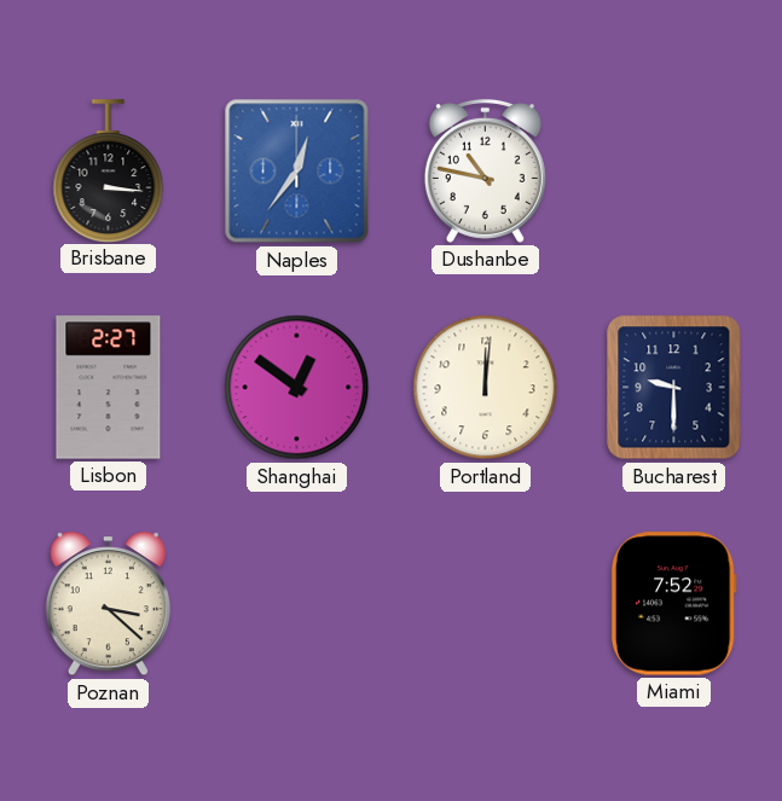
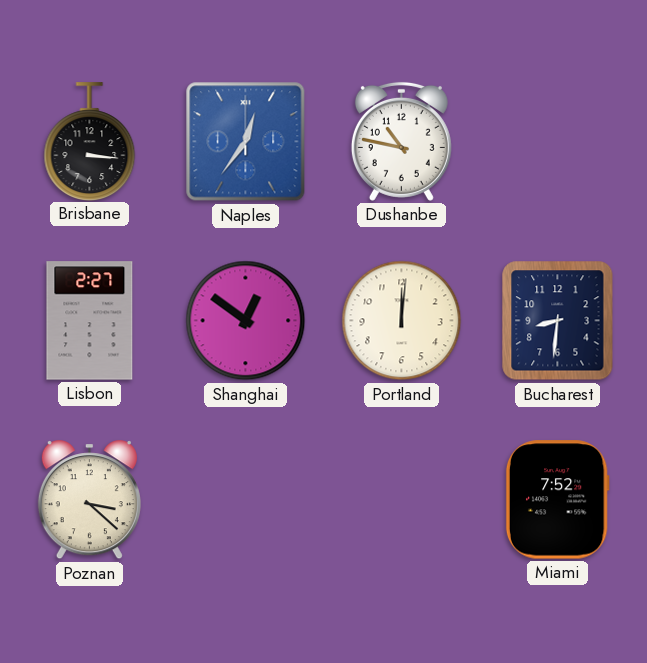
Bucharest: 9:30 -> 8:31
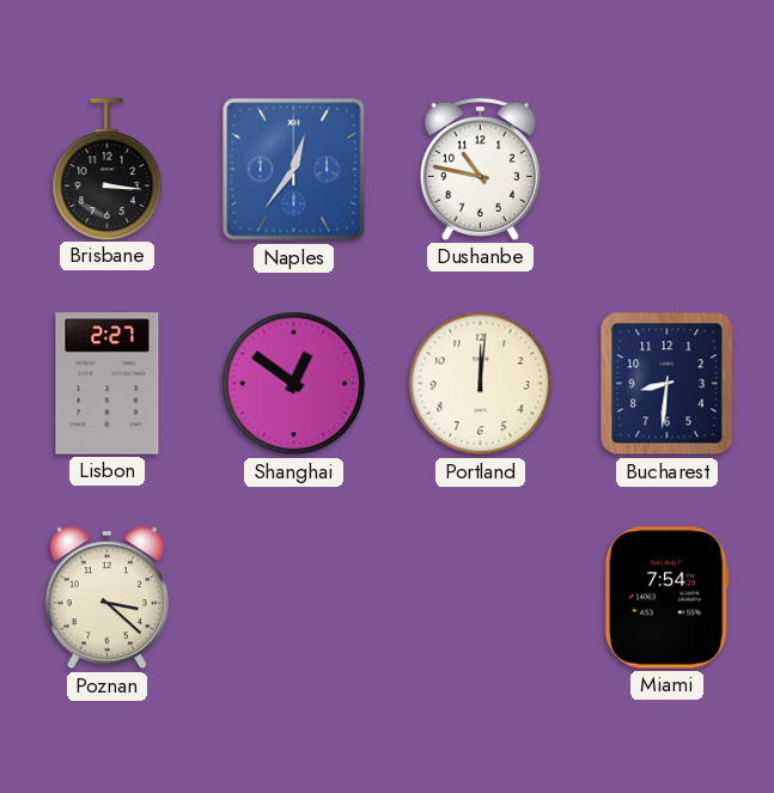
Miami: 7:52 -> 7:54
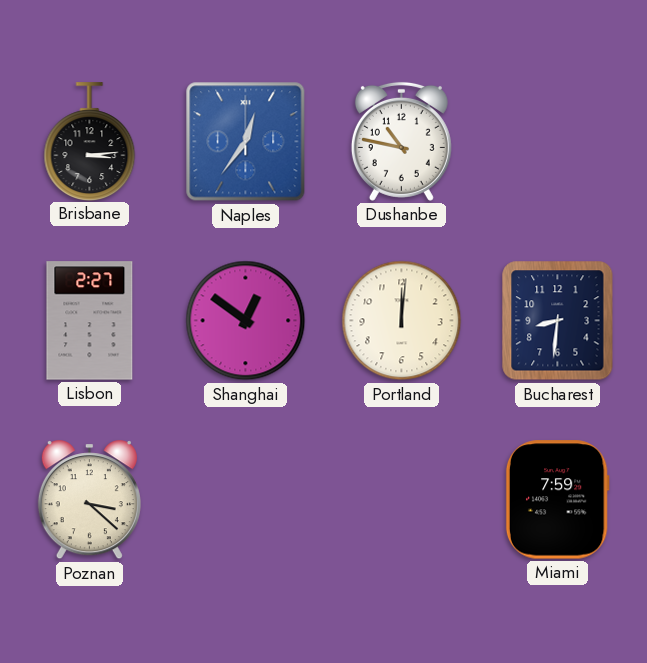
Brisbane: 3:16 -> 3:14
Miami: 7:54 -> 7:59
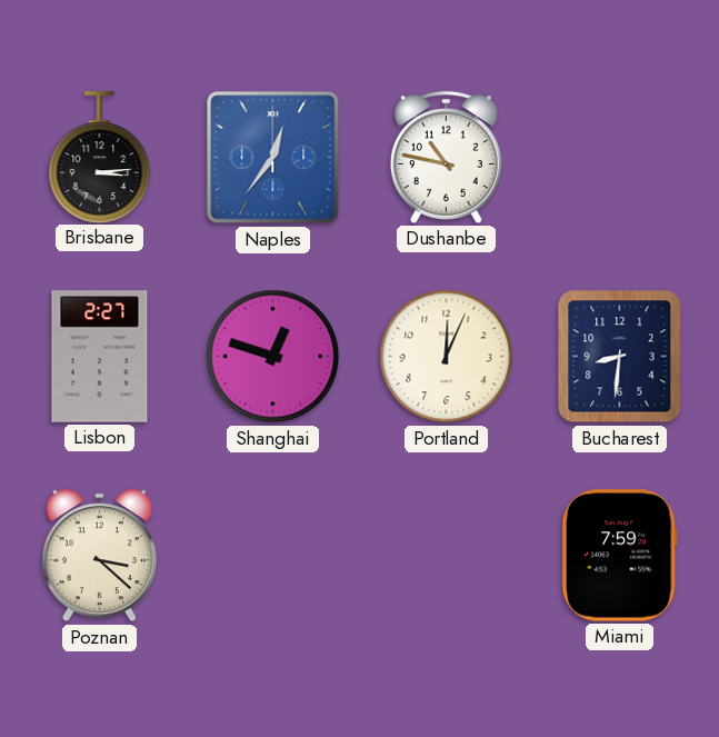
Shanghai: 12:51 -> 12:48
Portland: 12:01 -> 12:04
